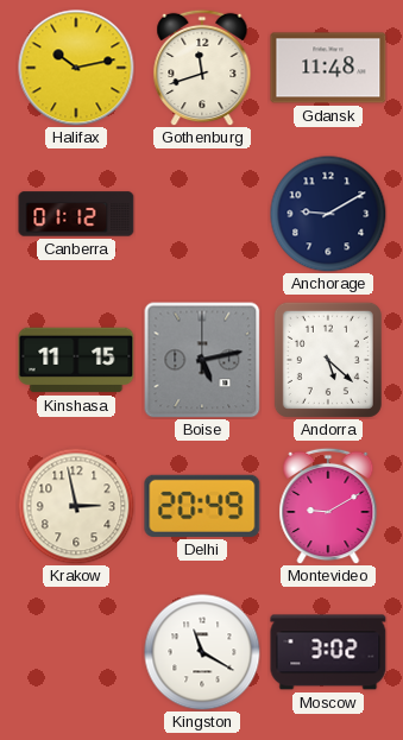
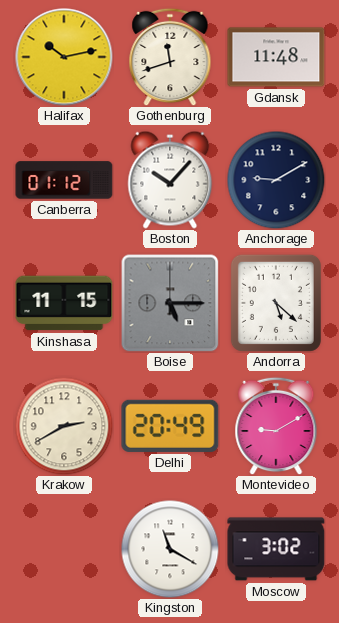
Boston: none -> 10:07
Boise: 5:13 -> 5:15
Krakow: 2:58 -> 2:40
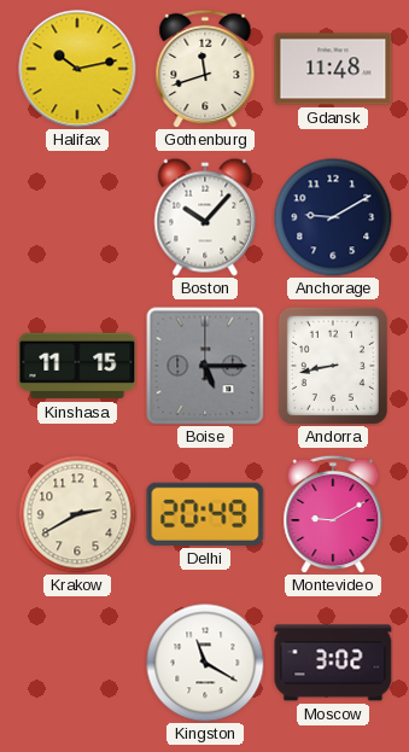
Canberra: 01:12 -> none
Andorra: 5:22 -> 8:43
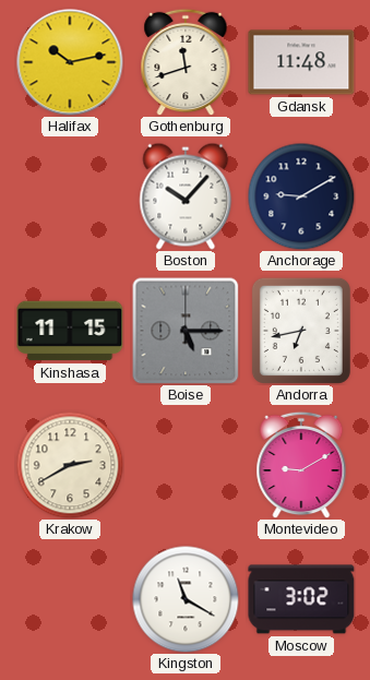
Andorra: 8:43 -> 6:43
Delhi: 20:49 -> none
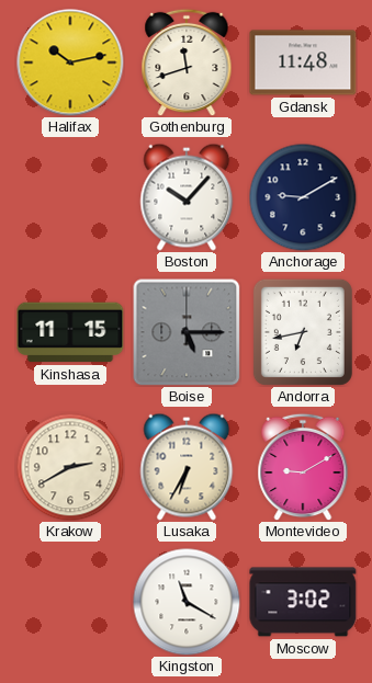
Lusaka: none -> 6:35
